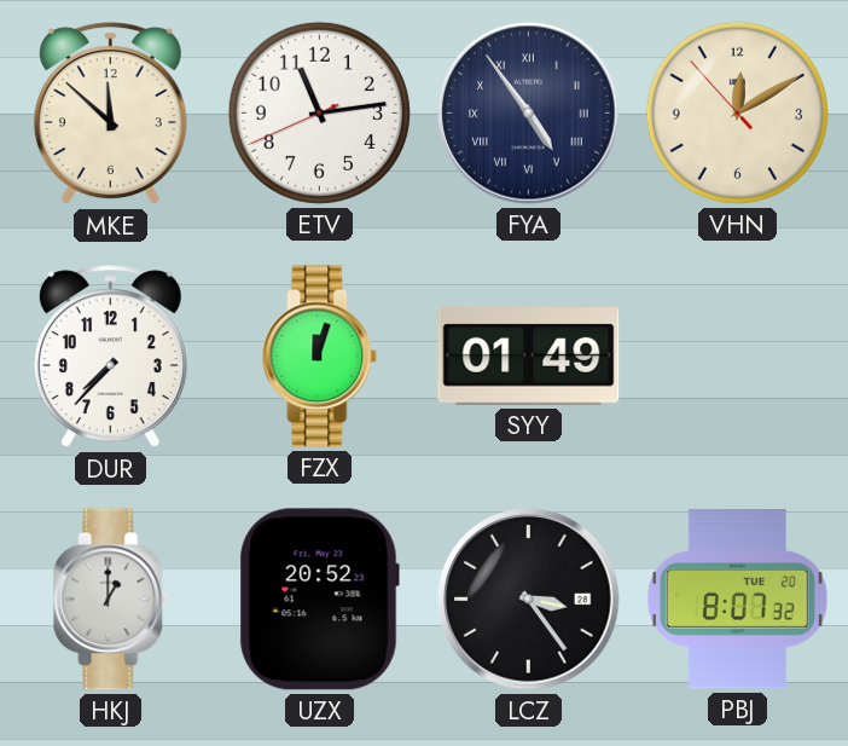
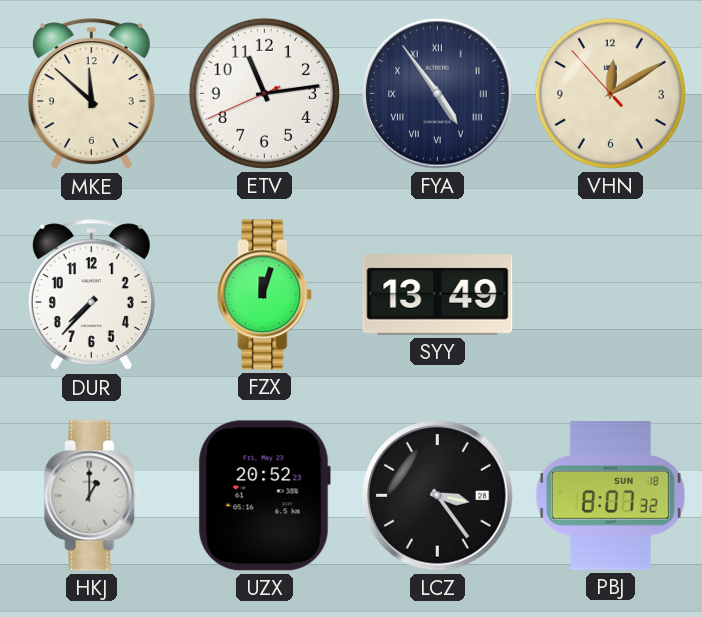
SYY: 01:49 -> 13:49
PBJ date: TUE 20 -> SUN 18
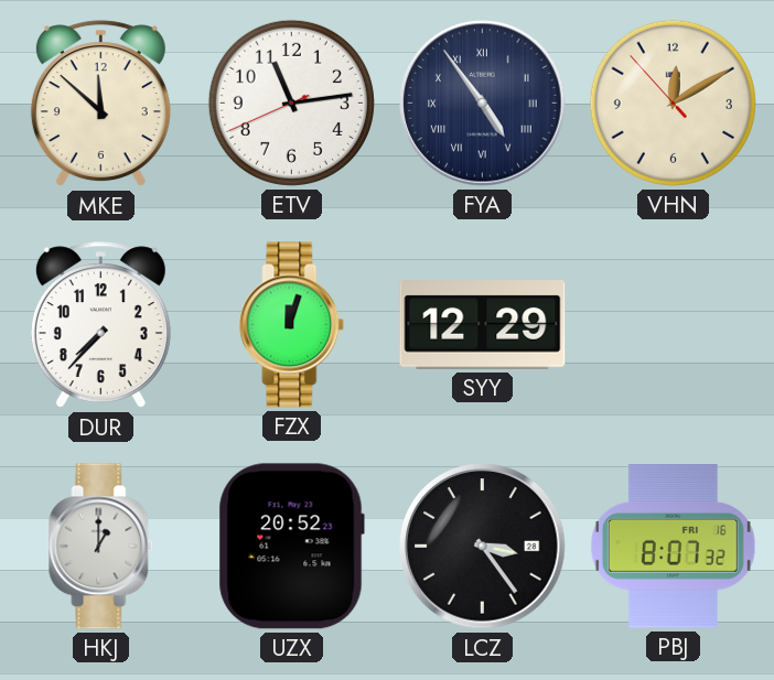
SYY: 13:49 -> 12:29
PBJ date: SUN 18 -> FRI 16
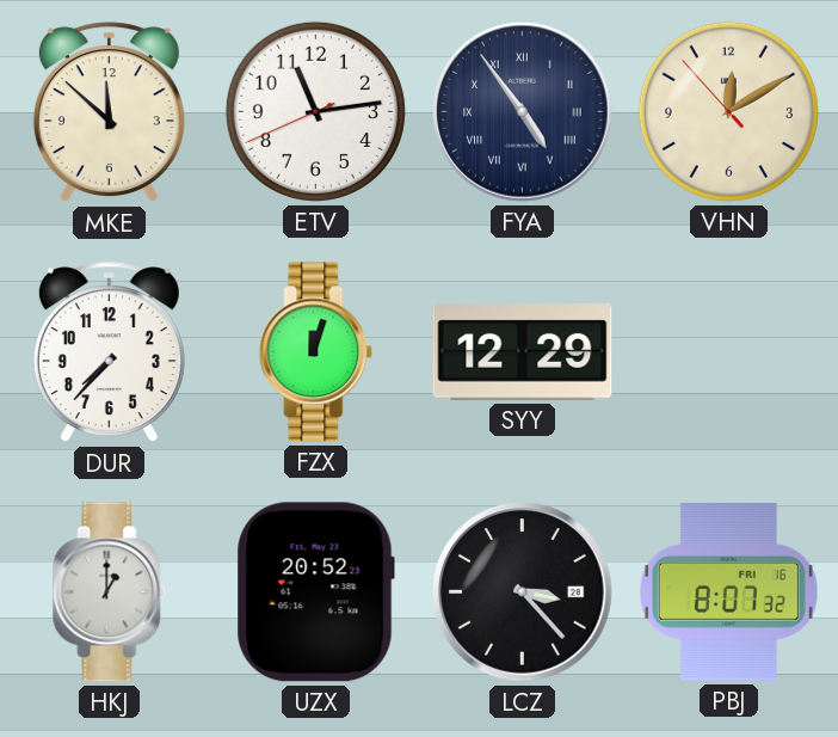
LCZ: 3:24 -> 3:23
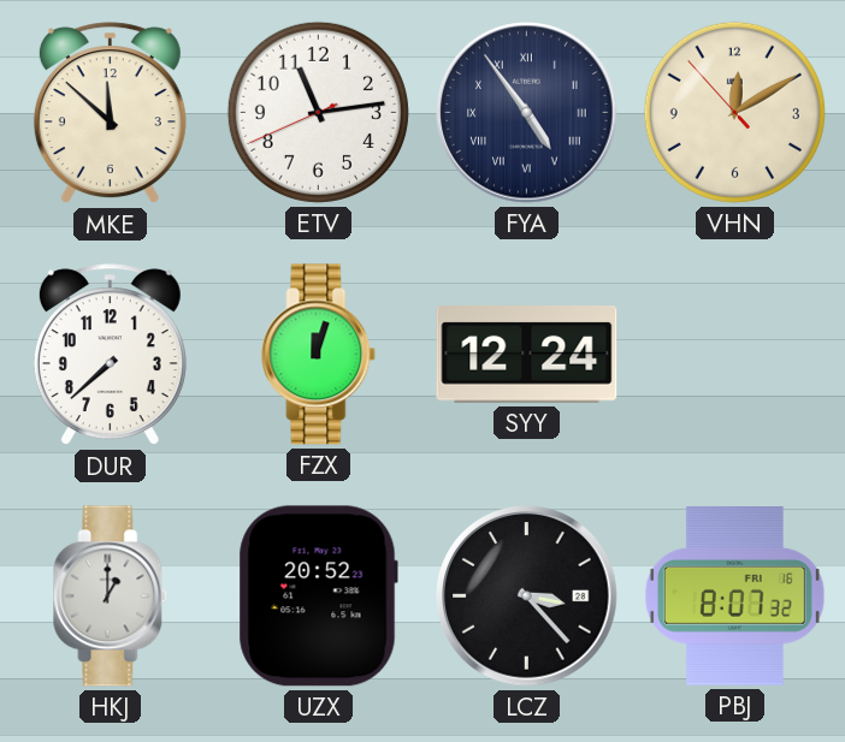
DUR: 7:37 -> 7:38
SYY: 12:29 -> 12:24
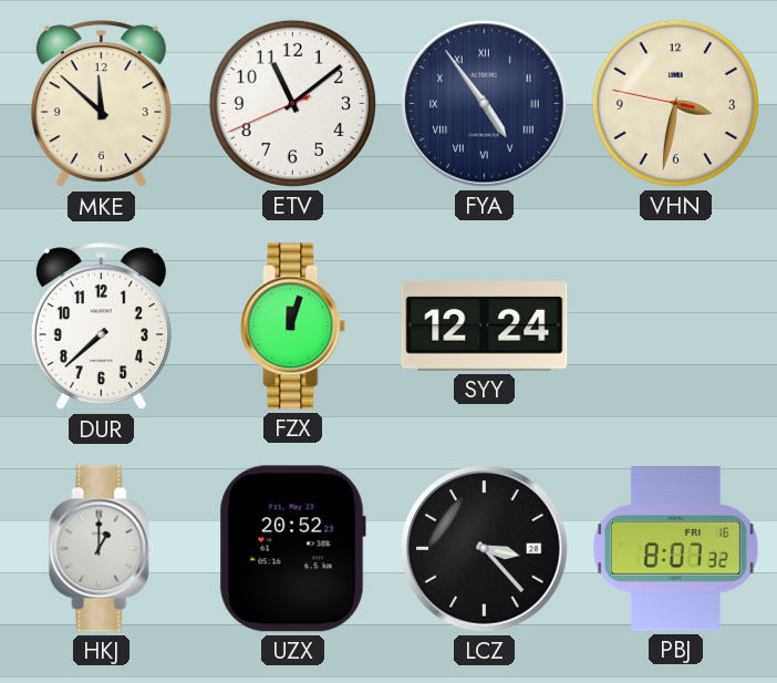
ETV: 11:13 -> 11:08
VHN: 12:09 -> 3:31
